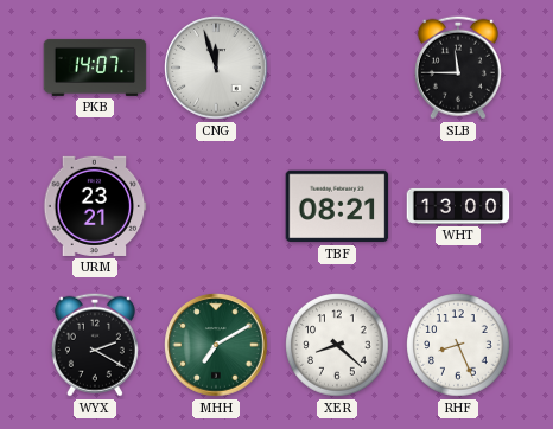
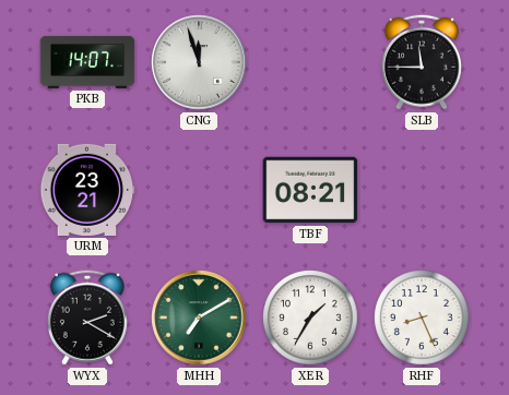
WHT: 13:00 -> none
XER: 8:22 -> 1:35
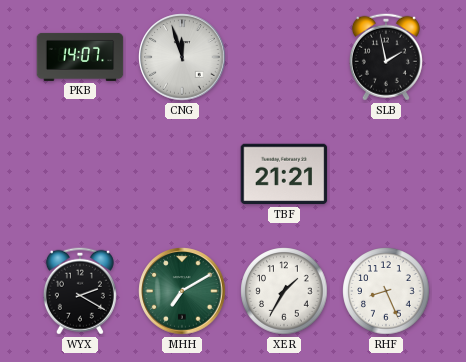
SLB: 11:45 -> 1:58
URM: 23:21 -> none
TBF: 08:21 -> 21:21
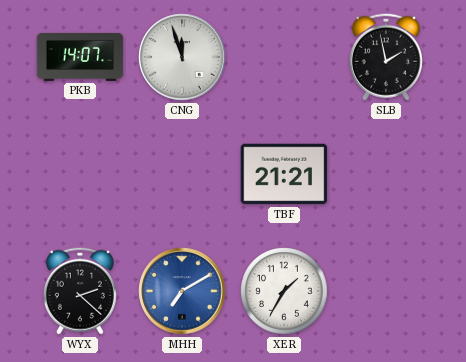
WYX: 2:20 -> 2:22
MHH dial: green -> blue
RHF: 8:26 -> none
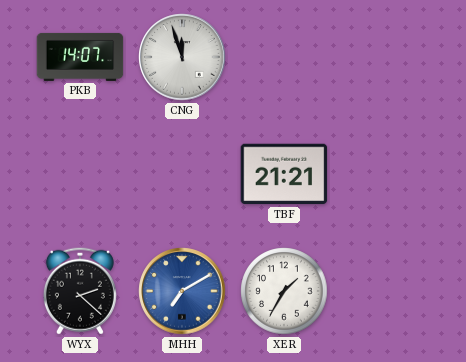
SLB: 1:58 -> none
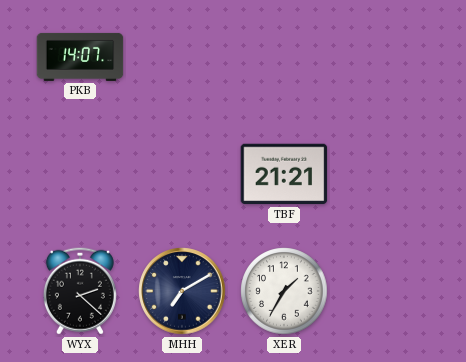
CNG: 11:57 -> none
MHH dial: blue -> navy
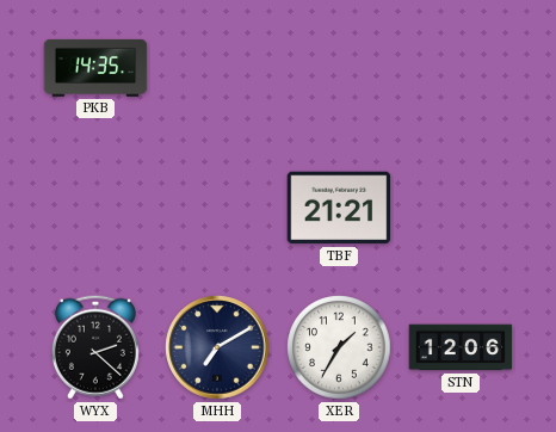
PKB: 14:07 -> 14:35
STN: none -> 12:06
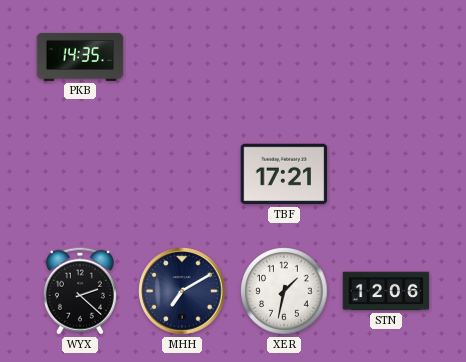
TBF: 21:21 -> 17:21
XER: 1:35 -> 1:32
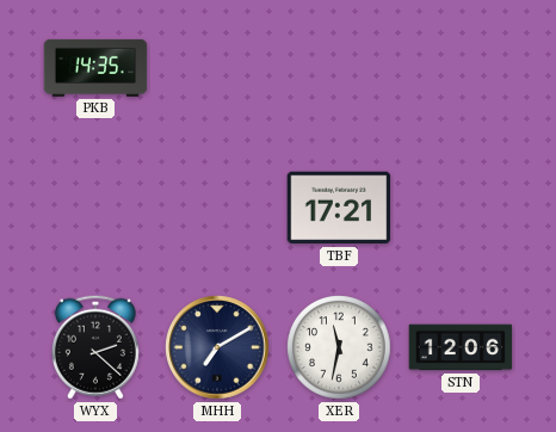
XER: 1:32 -> 11:32
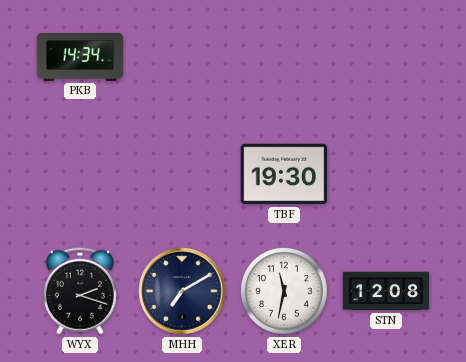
PKB: 14:35 -> 14:34
TBF: 17:21 -> 19:30
WYX: 2:22 -> 2:18
STN: 12:06 -> 12:08
